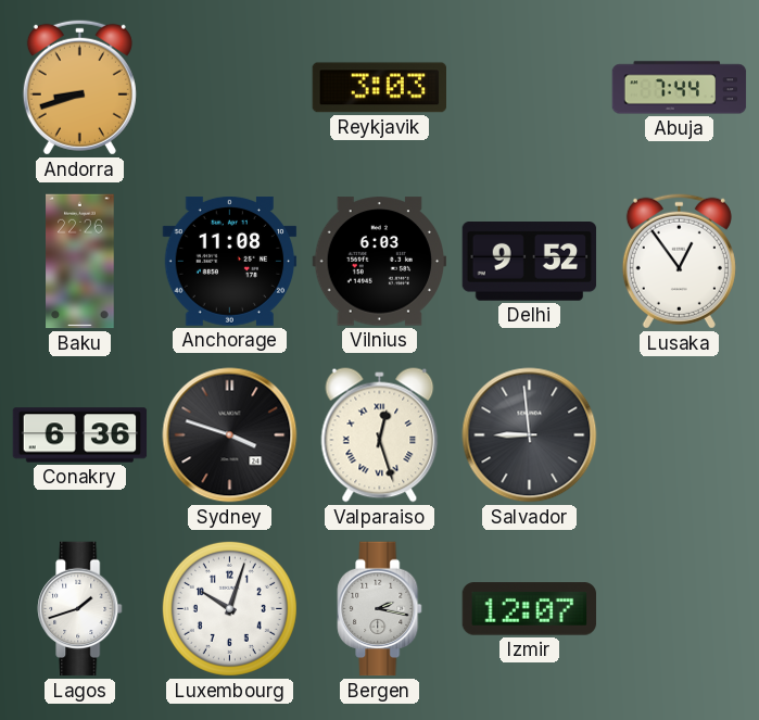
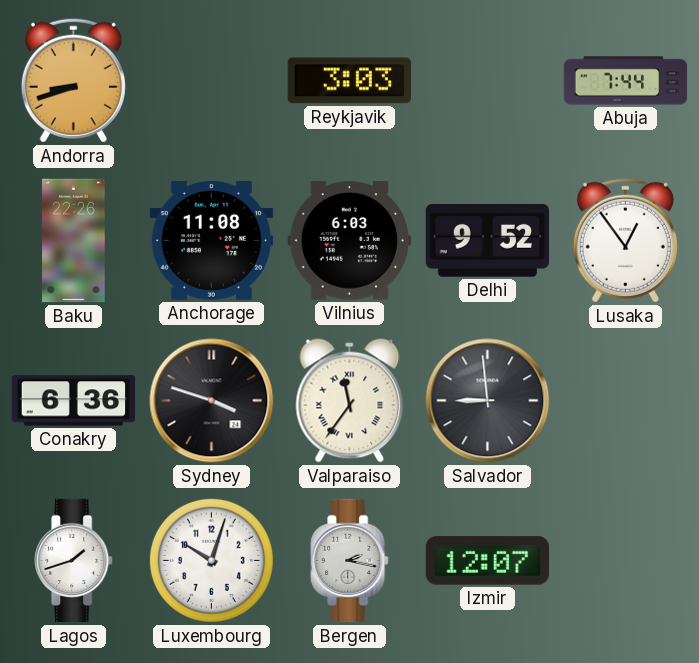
Valparaiso: 12:27 -> 11:36
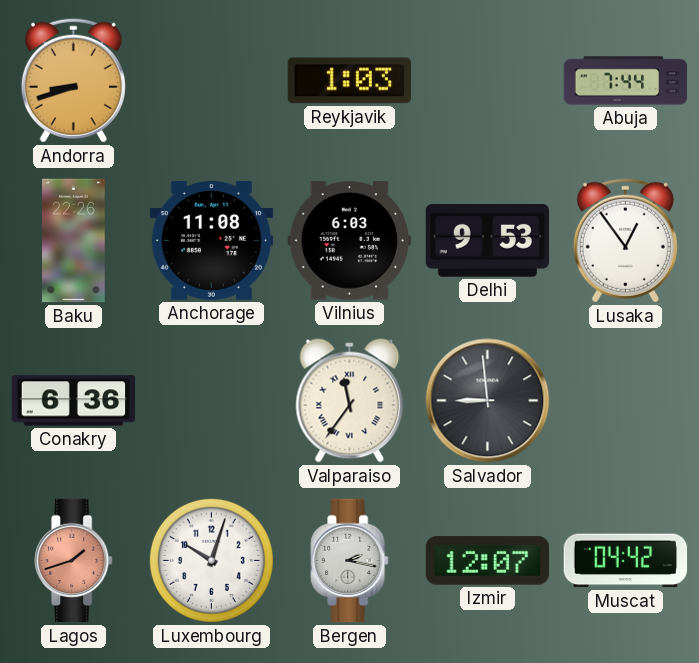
Reykjavik: 3:03 -> 1:03
Delhi: 9:52 -> 9:53
Sydney: 3:48 -> none
Lagos dial: white -> salmon
Muscat: none -> 04:42
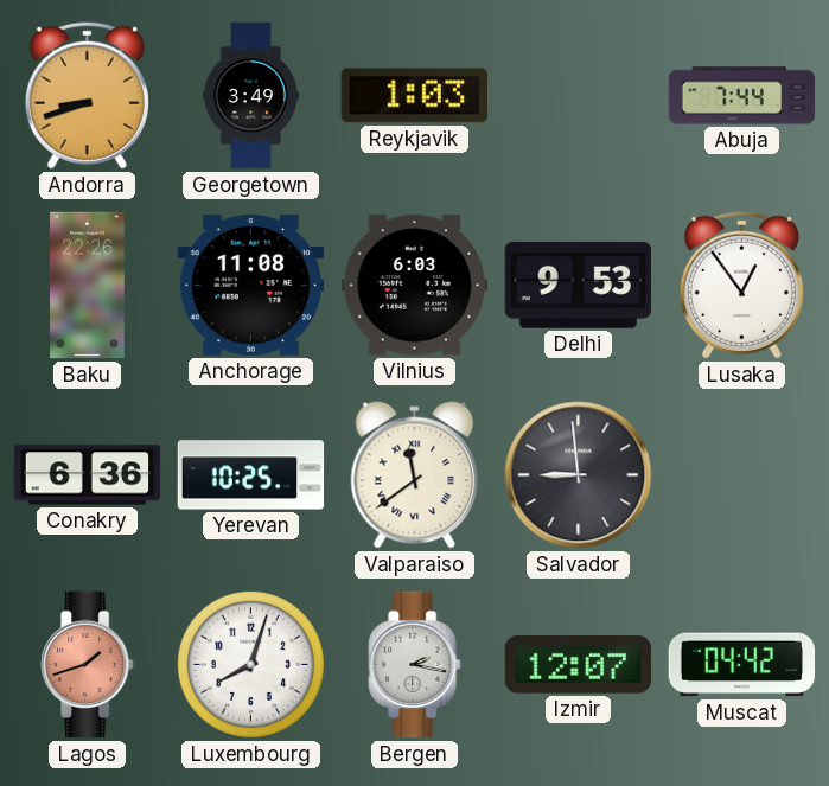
Georgetown: none -> 3:49
Yerevan: none -> 10:25
Valparaiso: 11:36 -> 11:39
Luxembourg: 10:03 -> 8:03
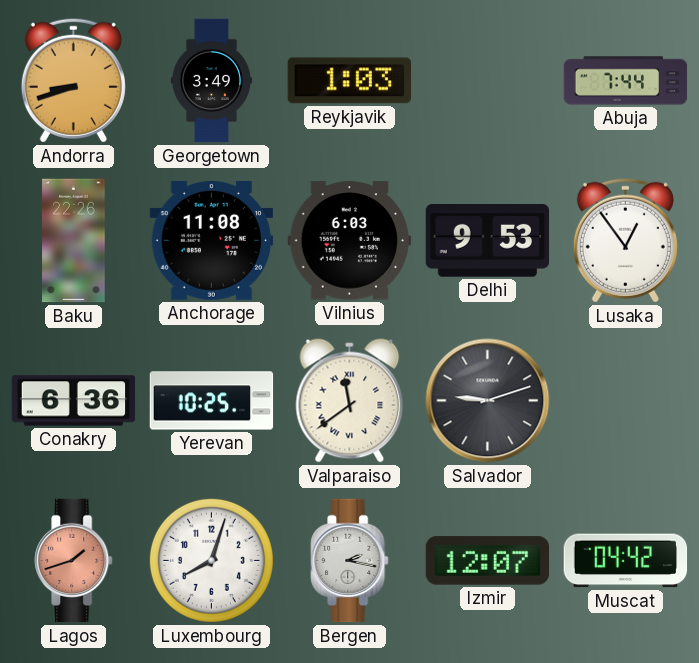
Salvador: 8:59 -> 9:12
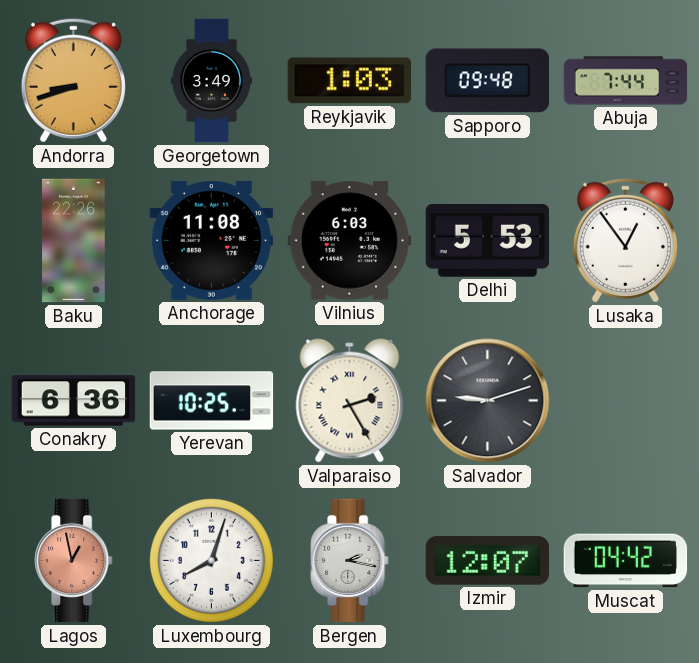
Sapporo: none -> 09:48
Delhi: 9:53 -> 5:53
Valparaiso: 11:39 -> 2:25
Lagos: 1:42 -> 12:58
